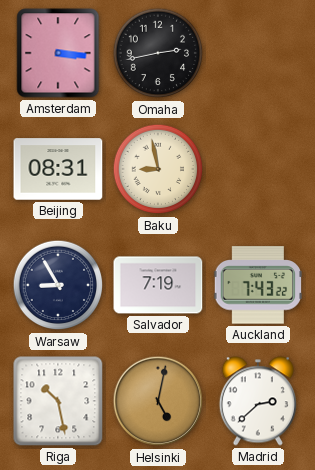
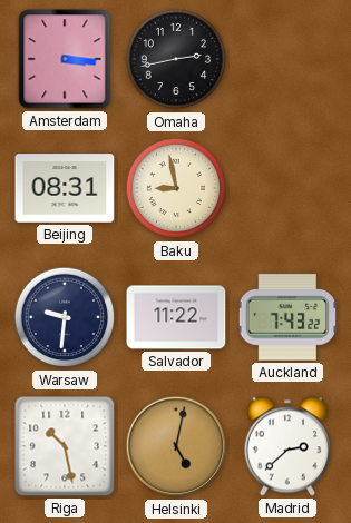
Warsaw: 8:55 -> 9:31
Salvador: 7:19 -> 11:22
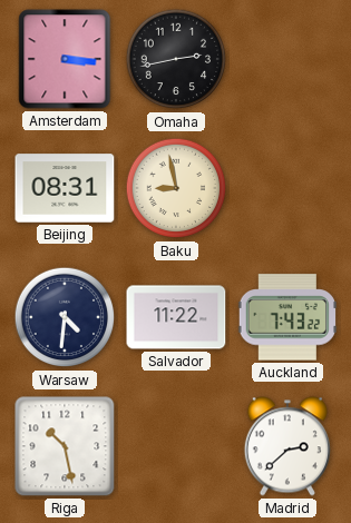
Warsaw: 9:31 -> 4:31
Helsinki: 5:02 -> none
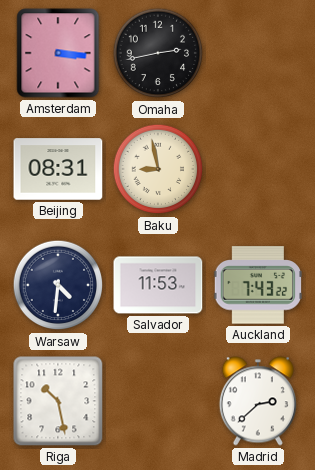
Salvador: 11:22 -> 11:53
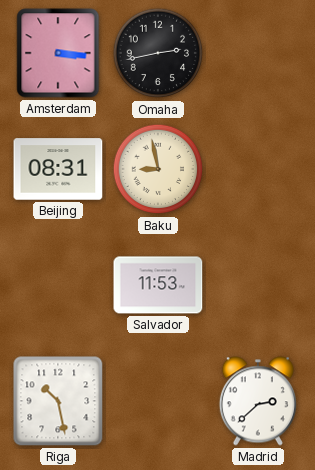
Warsaw: 4:31 -> none
Auckland: 7:43 -> none
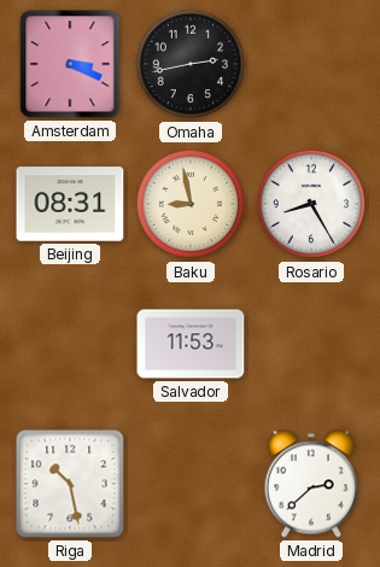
Amsterdam: 3:16 -> 3:19
Rosario: none -> 8:25
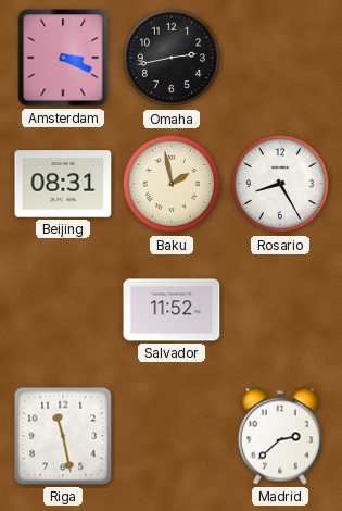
Baku: 8:58 -> 1:58
Salvador: 11:53 -> 11:52
Riga: 10:28 -> 11:28
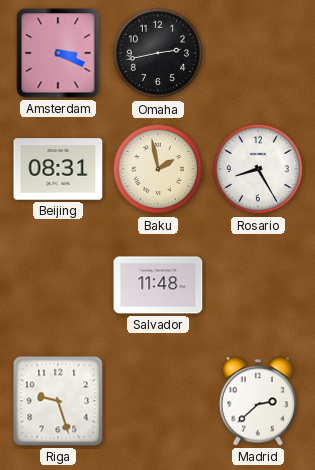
Salvador: 11:52 -> 11:48
Riga: 11:28 -> 9:27
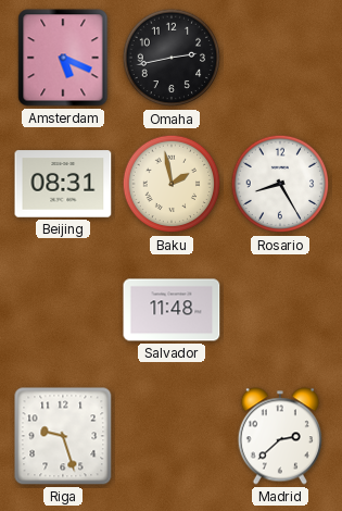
Amsterdam: 3:19 -> 5:19
